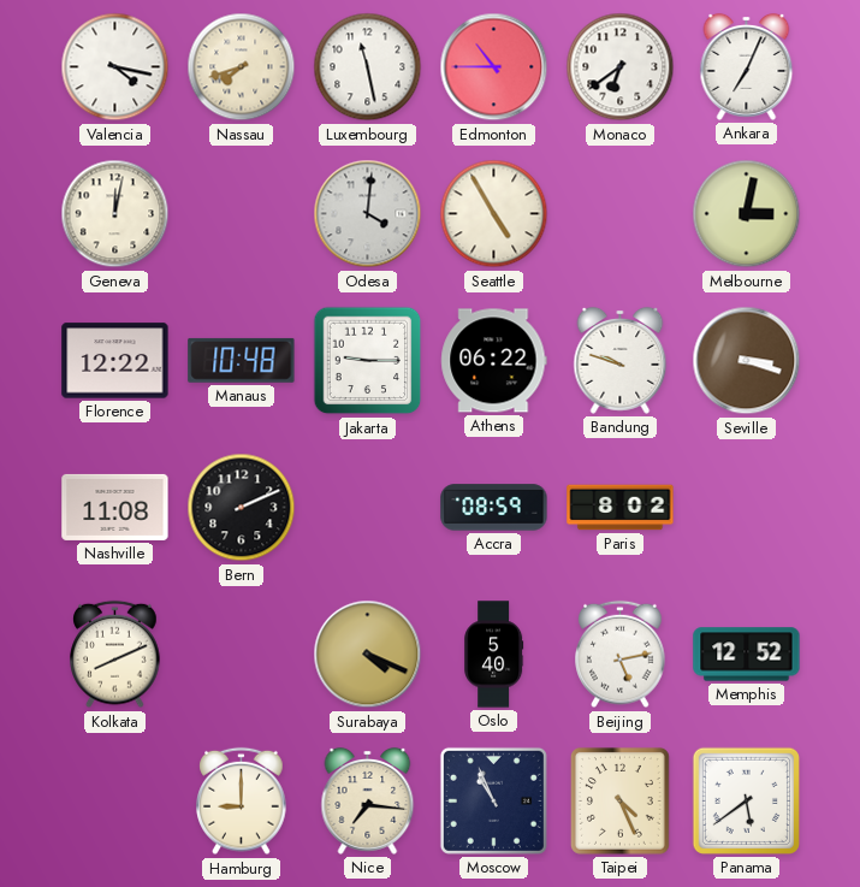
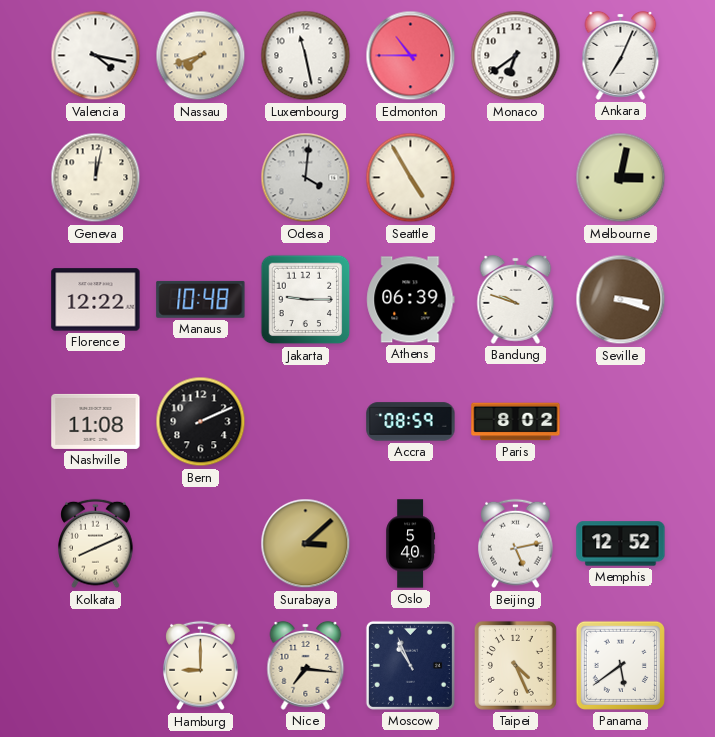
Athens: 06:22 -> 06:39
Surabaya: 4:19 -> 3:08
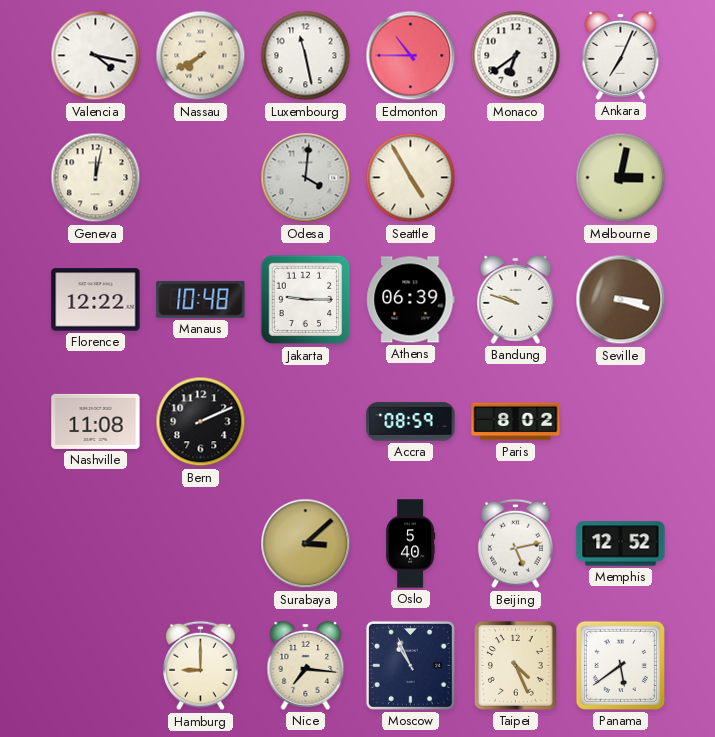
Nassau: 7:42 -> 7:40
Kolkata: 8:11 -> none
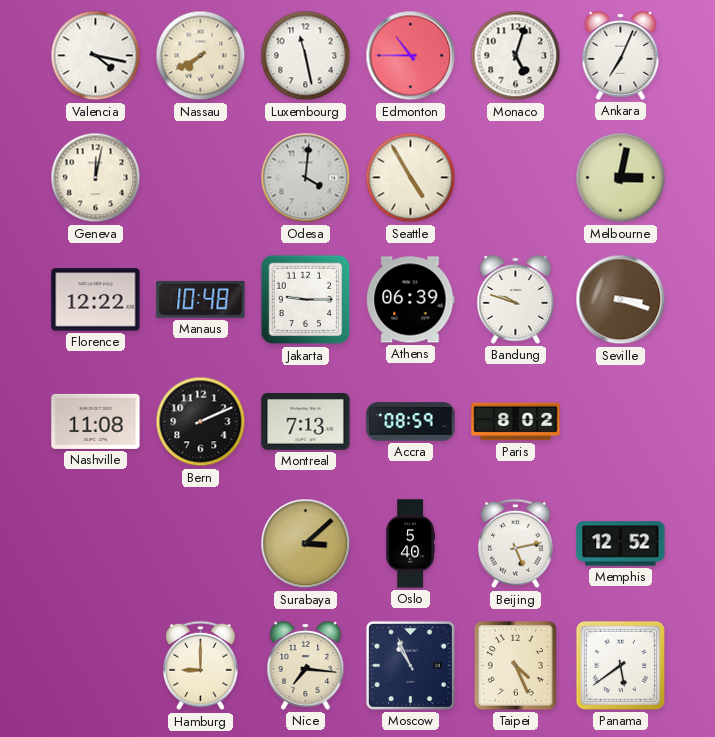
Monaco: 6:39 -> 5:03
Montreal: none -> 7:13
